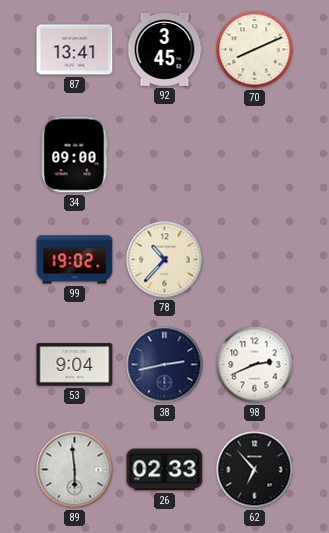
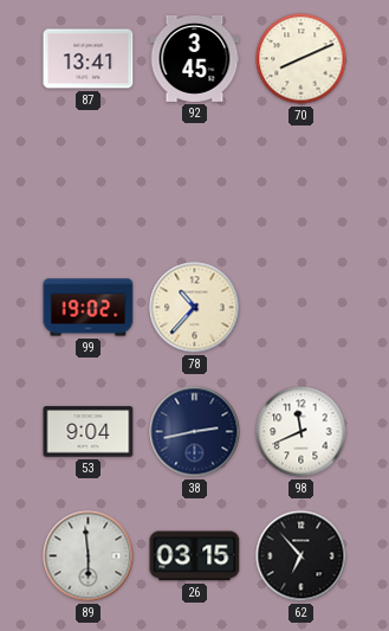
34: 09:00 -> none
98: 2:41 -> 11:41
26: 02:33 -> 03:15
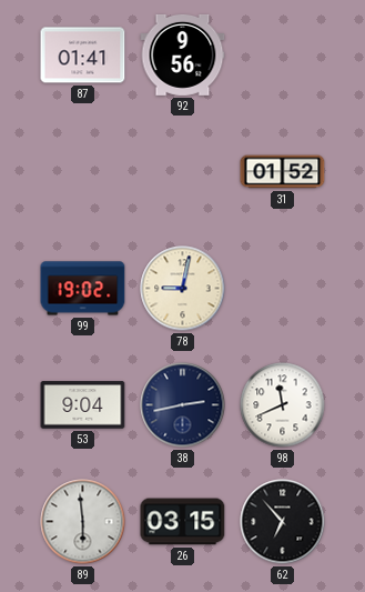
87: 13:41 -> 01:41
92: 3:45 -> 9:56
70: 8:11 -> none
31: none -> 01:52
78: 10:37 -> 9:02
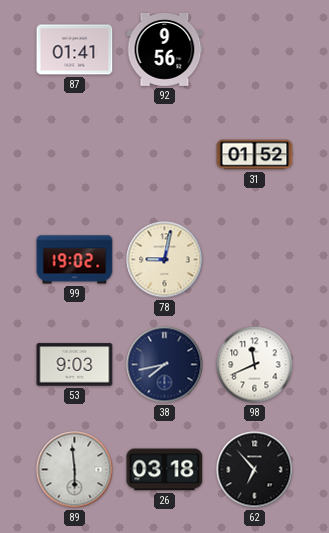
53: 9:04 -> 9:03
38: 2:43 -> 7:43
26: 03:15 -> 03:18
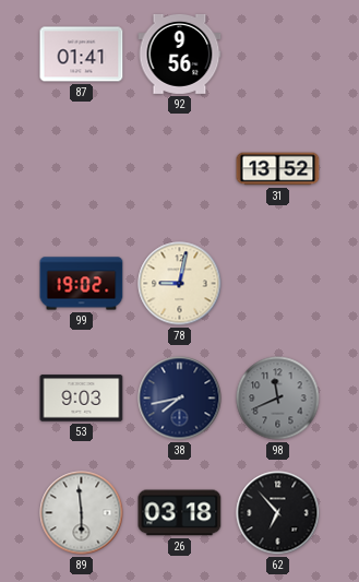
31: 01:52 -> 13:52
98 dial: white -> grey
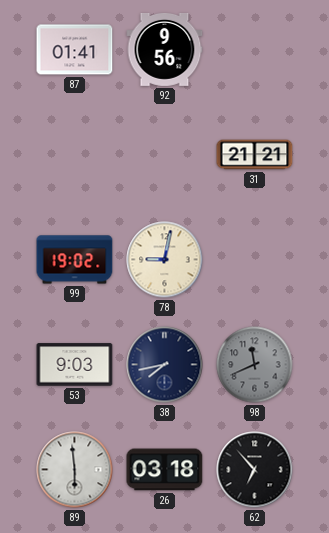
31: 13:52 -> 21:21
